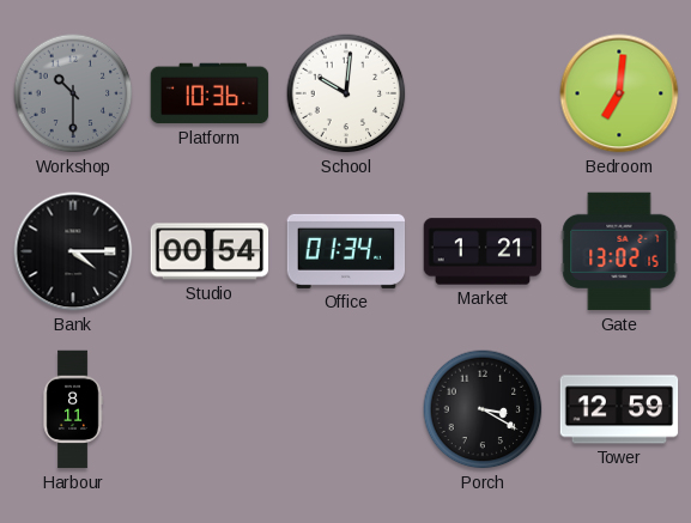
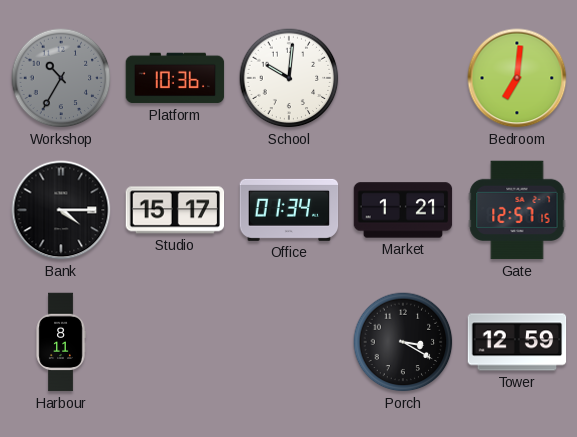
Workshop: 10:30 -> 10:35
Studio: 00:54 -> 15:17
Gate: 13:02 -> 12:57
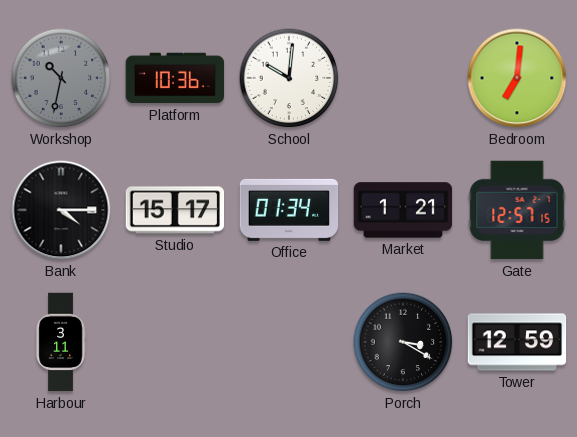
Workshop: 10:35 -> 10:32
Harbour: 8:11 -> 3:11
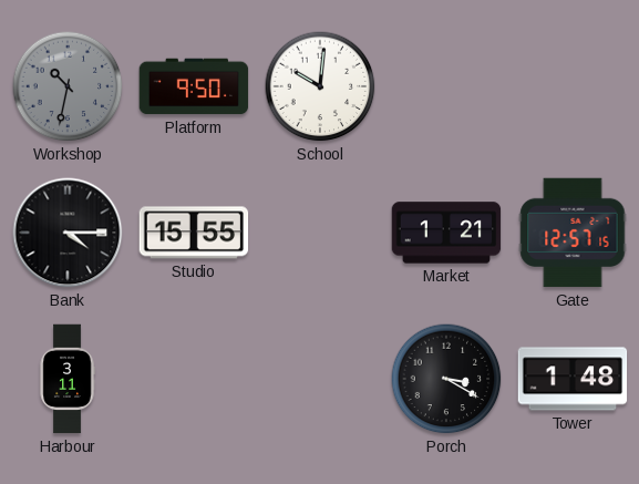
Platform: 10:36 -> 9:50
Bedroom: 7:01 -> none
Studio: 15:17 -> 15:55
Office: 01:34 -> none
Tower: 12:59 -> 1:48
